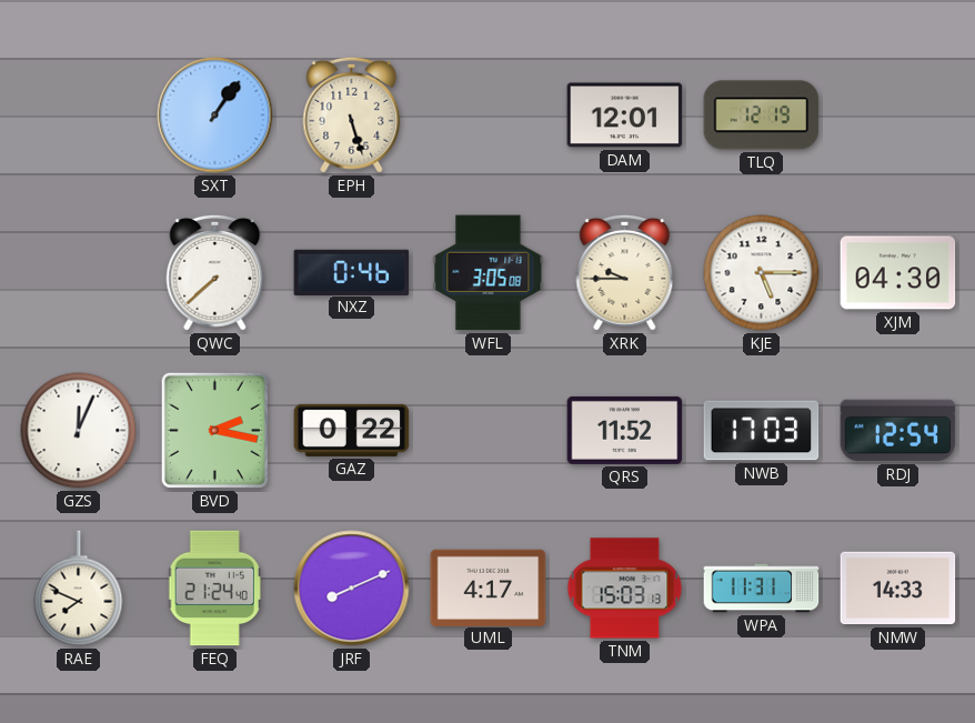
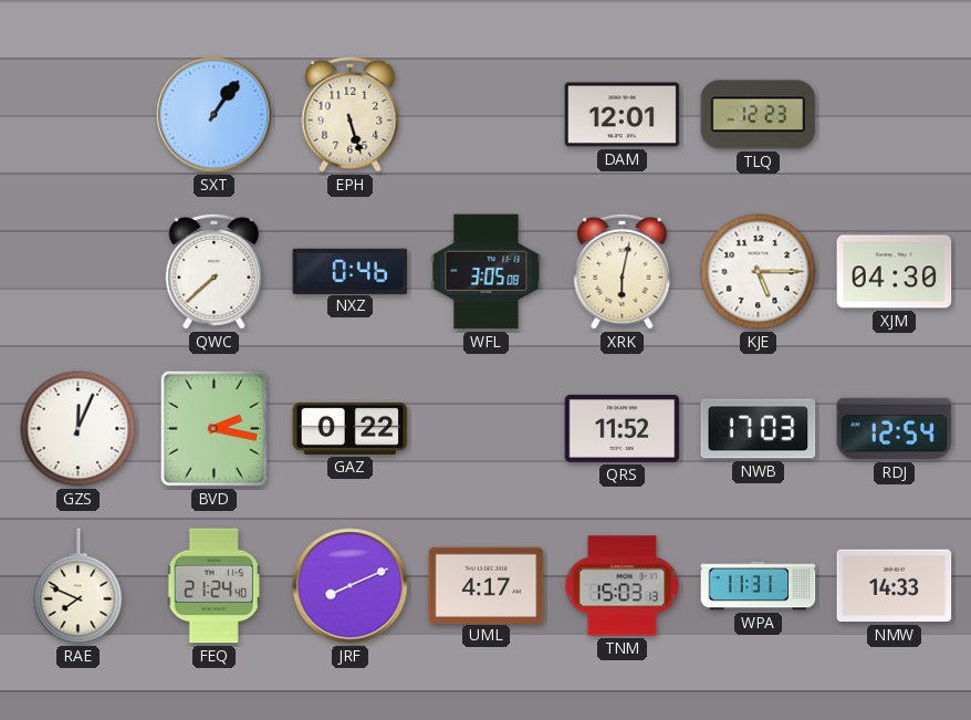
TLQ: 12:19 -> 12:23
XRK: 9:45 -> 6:02
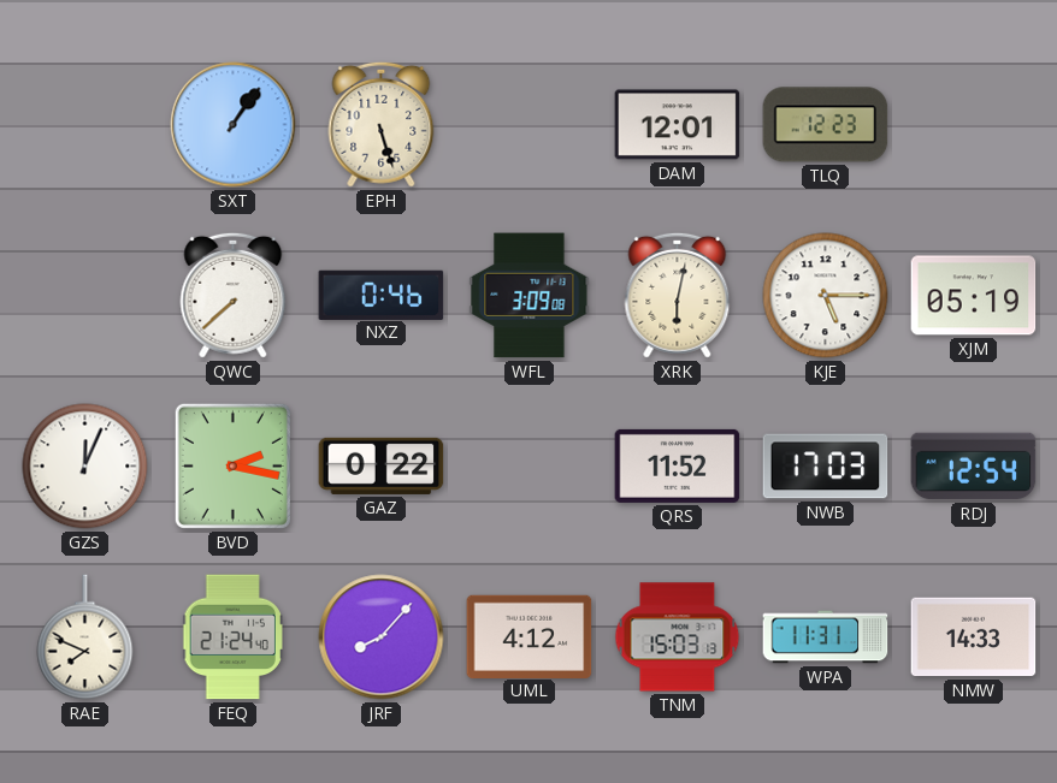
WFL: 3:05 -> 3:09
XJM: 04:30 -> 05:19
JRF: 8:11 -> 8:07
UML: 4:17 -> 4:12
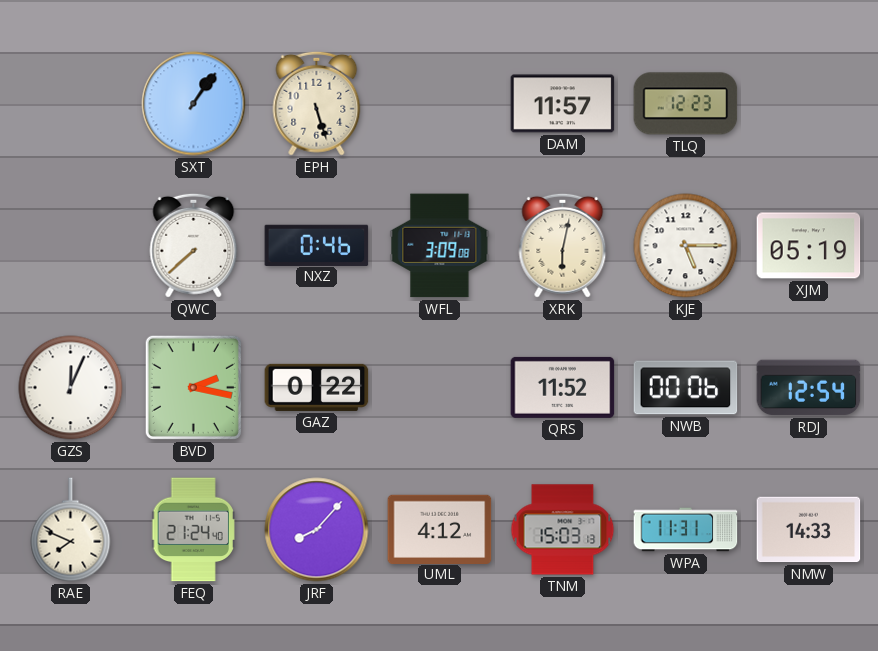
DAM: 12:01 -> 11:57
NWB: 17:03 -> 00:06
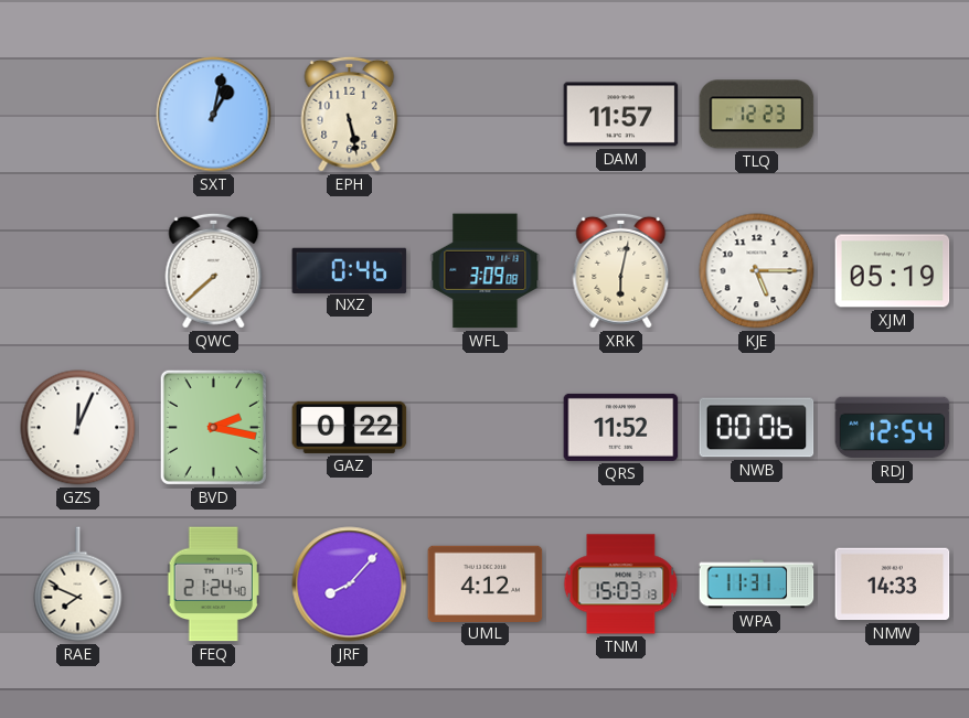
SXT: 1:06 -> 1:02
EPH: 5:27 -> 5:28
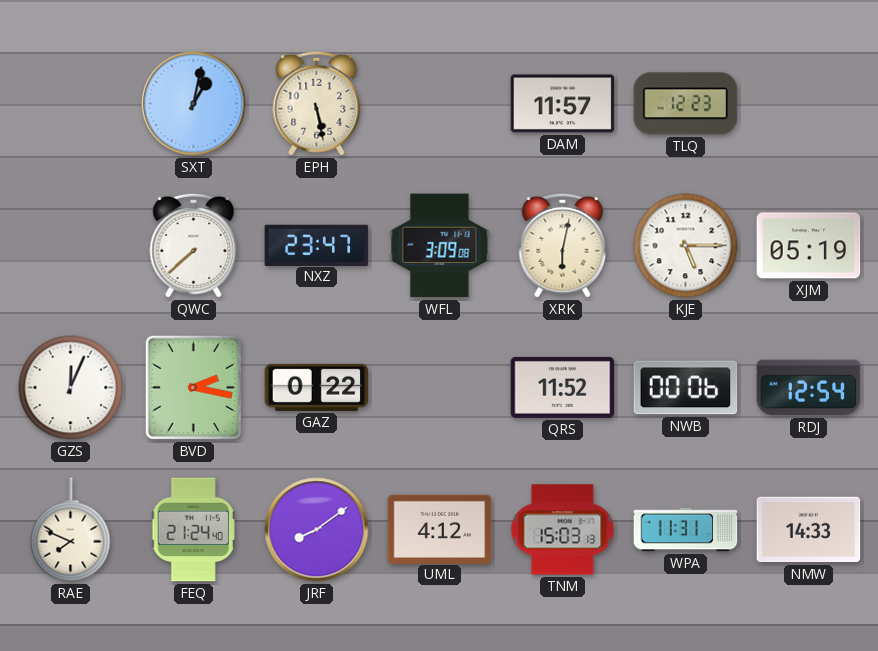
NXZ: 0:46 -> 23:47
JRF: 8:07 -> 8:09
